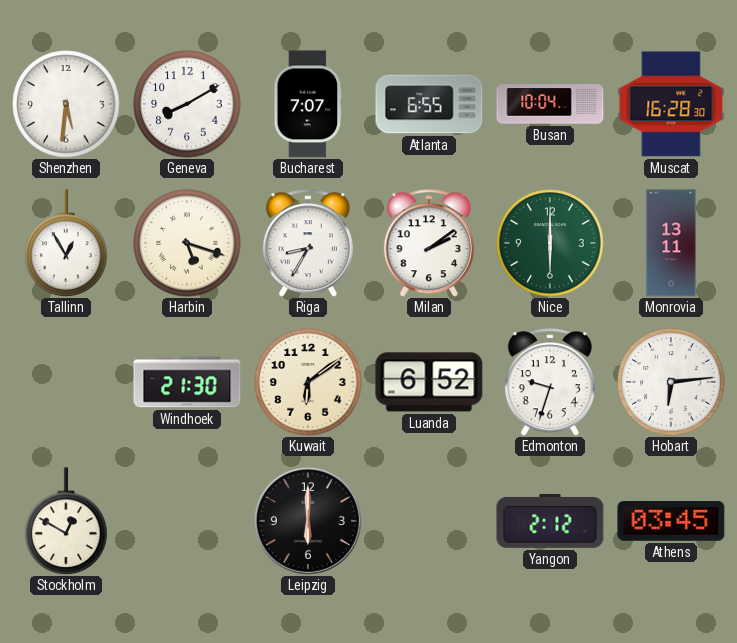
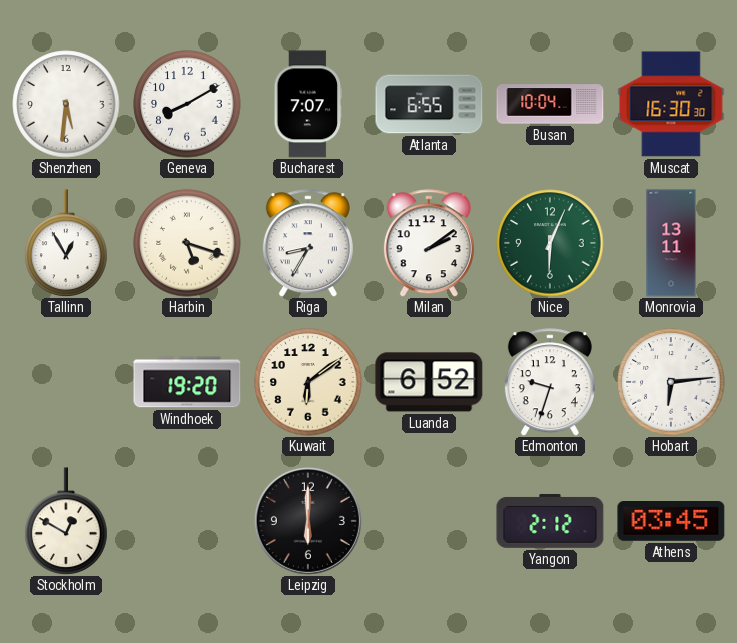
Muscat: 16:28 -> 16:30
Nice: 6:00 -> 6:04
Windhoek: 21:30 -> 19:20
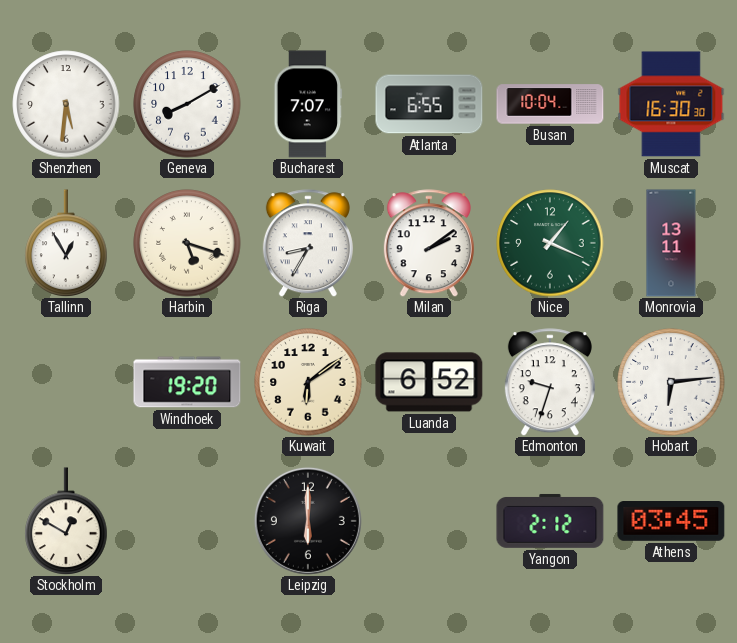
Nice: 6:04 -> 1:19
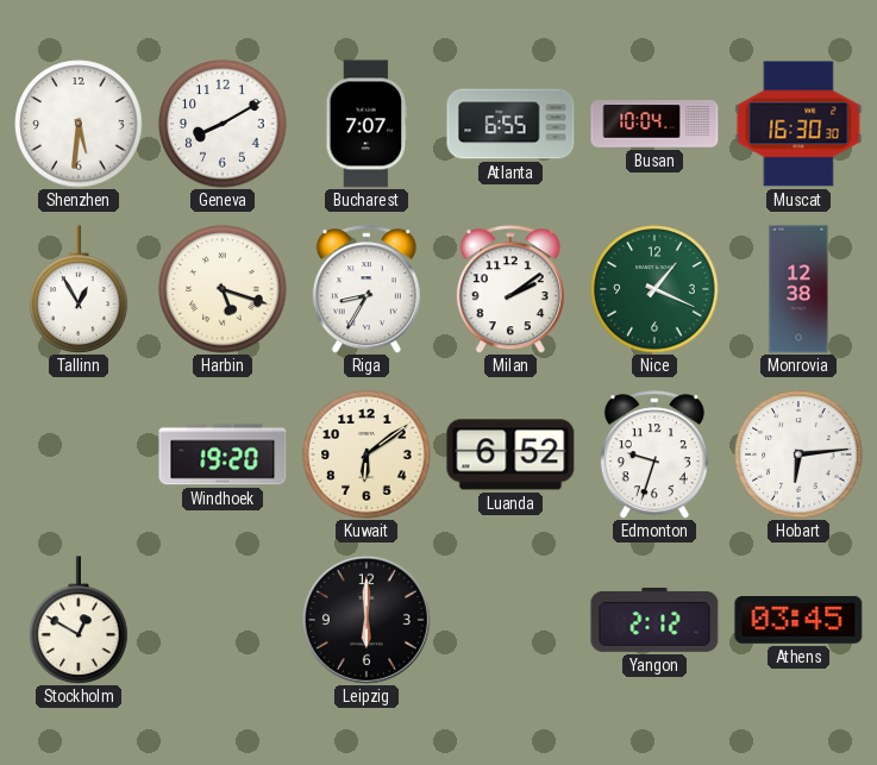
Monrovia: 13:11 -> 12:38
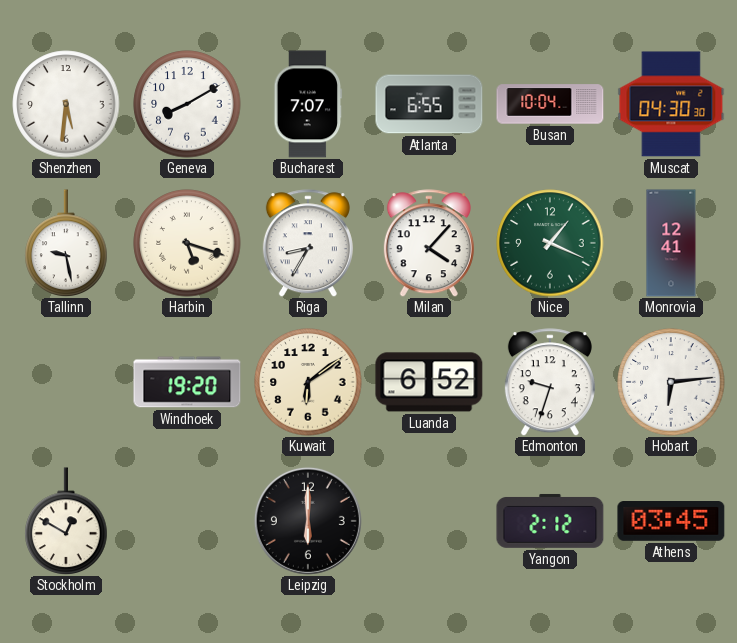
Muscat: 16:30 -> 04:30
Tallinn: 12:55 -> 9:28
Milan: 2:09 -> 4:07
Monrovia: 12:38 -> 12:41
